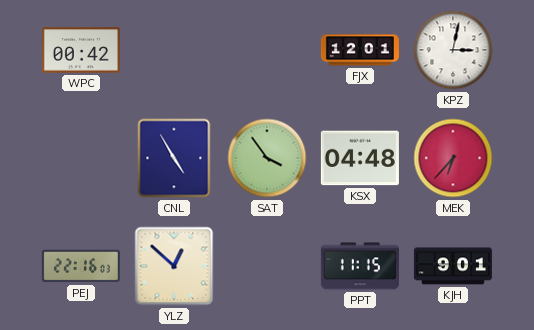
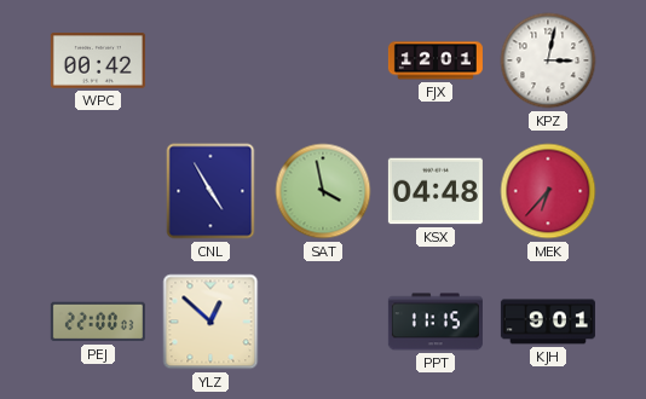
SAT: 3:54 -> 3:58
PEJ: 22:16 -> 22:00
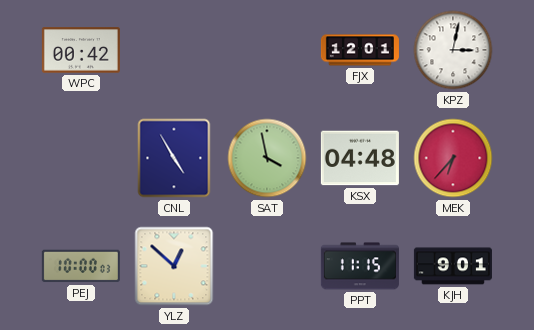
PEJ: 22:00 -> 10:00
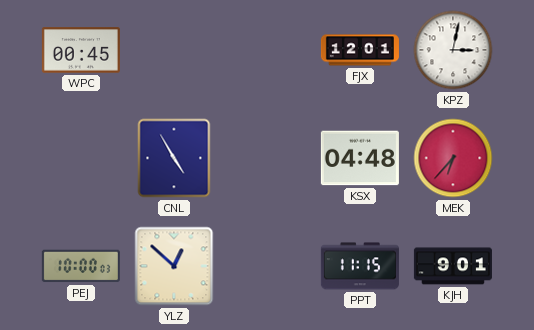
WPC: 00:42 -> 00:45
SAT: 3:58 -> none
